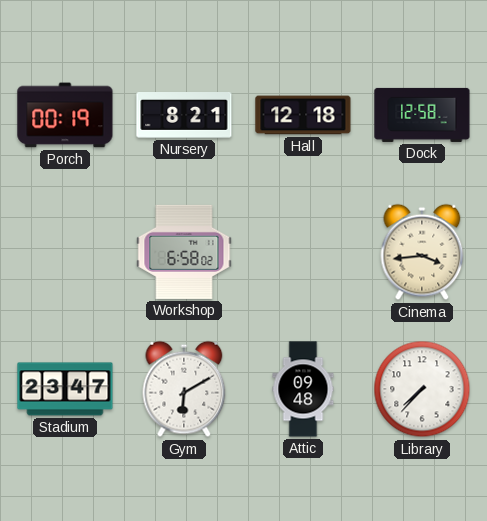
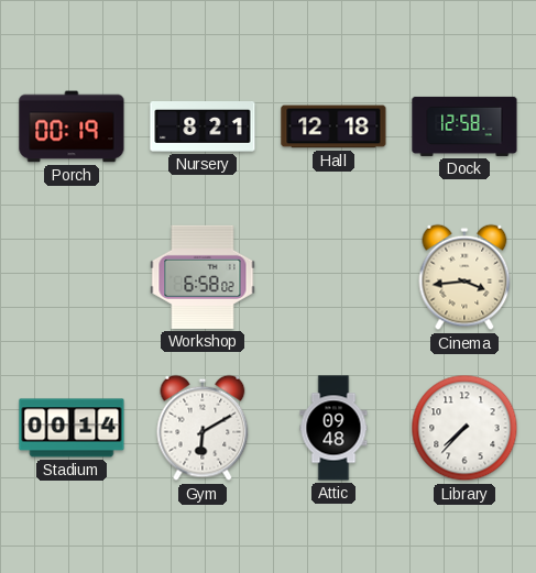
Stadium: 23:47 -> 00:14
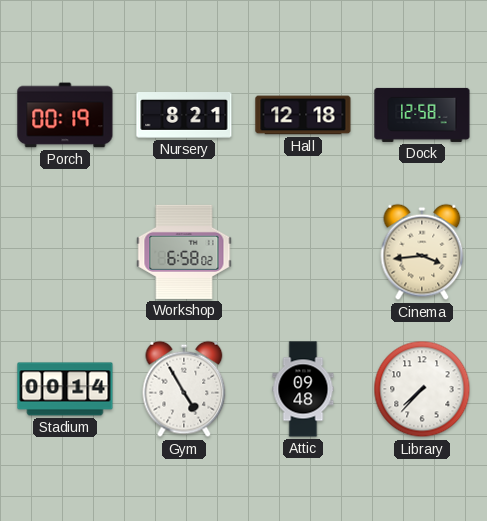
Gym: 6:10 -> 4:55
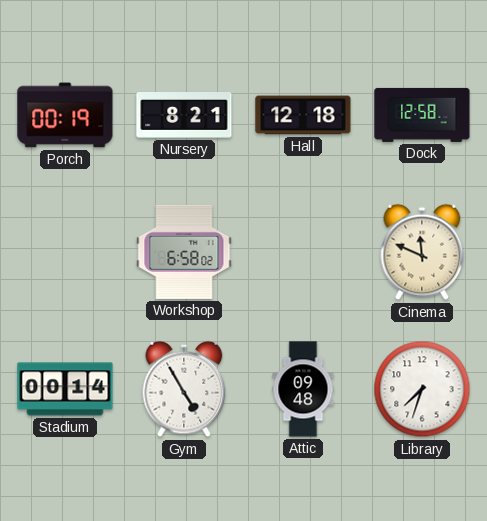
Cinema: 3:44 -> 11:49
Library: 7:37 -> 7:33
